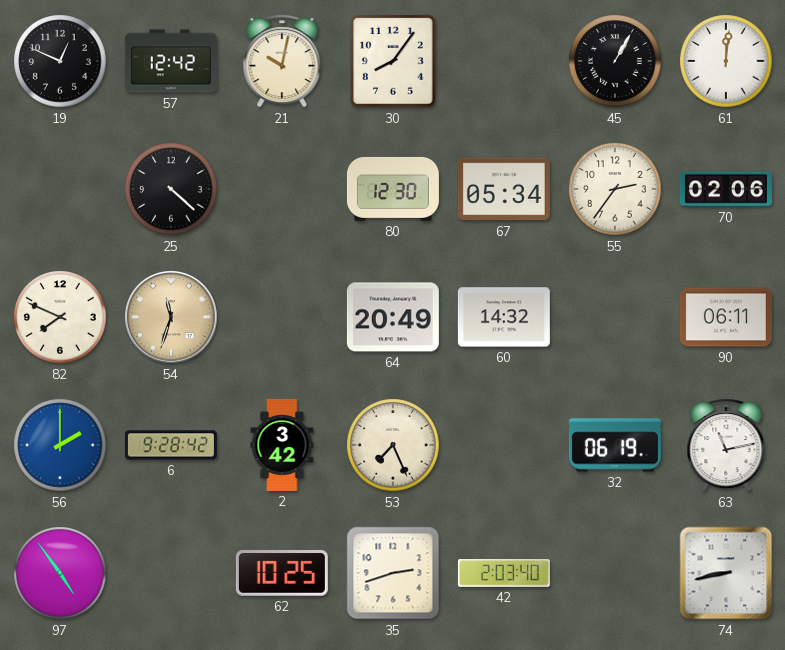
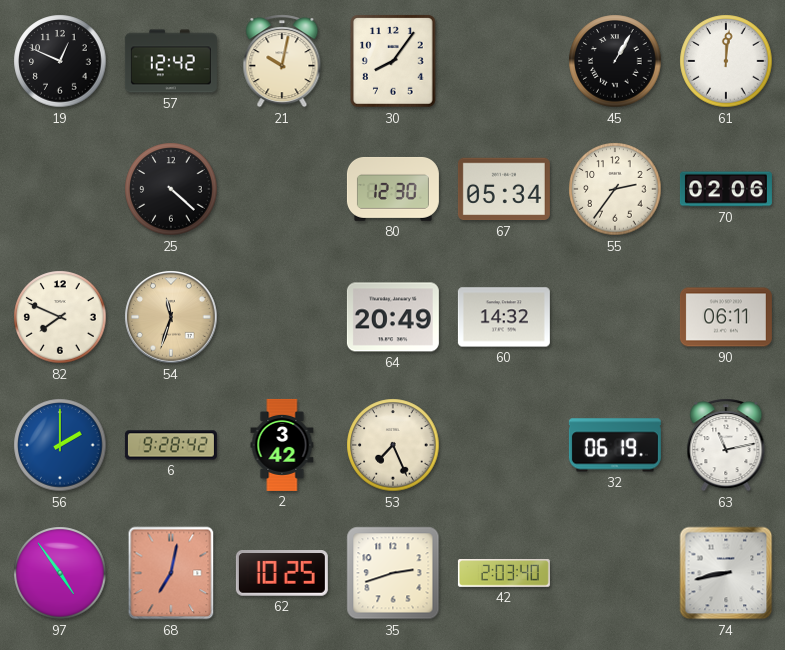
68: none -> 7:02
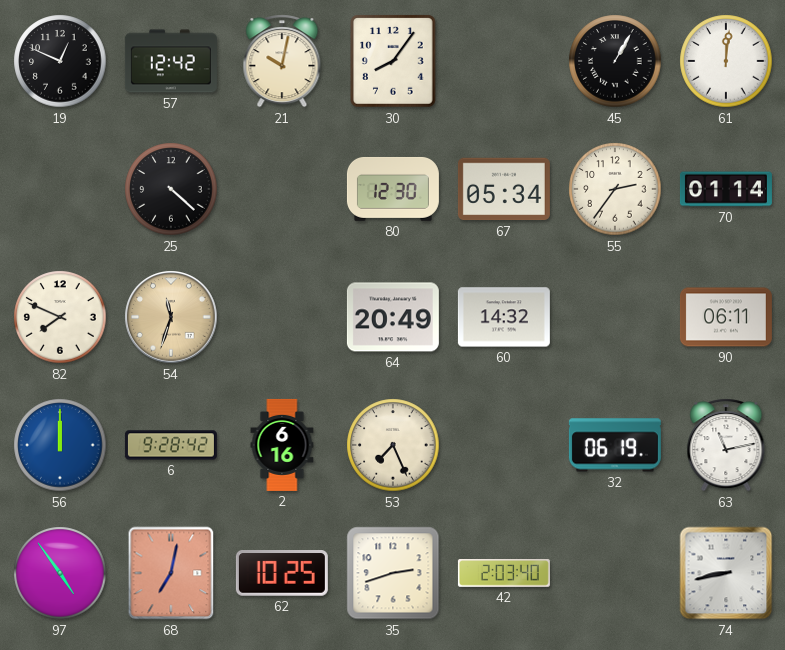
70: 02:06 -> 01:14
56: 2:00 -> 12:00
2: 3:42 -> 6:16
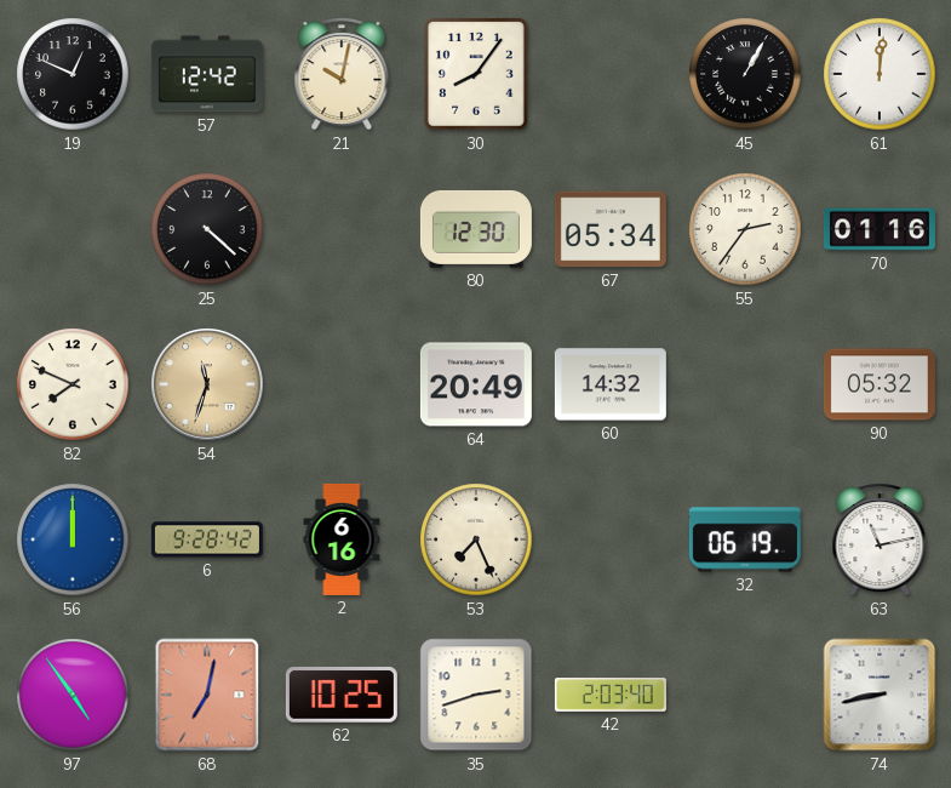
70: 01:14 -> 01:16
90: 06:11 -> 05:32
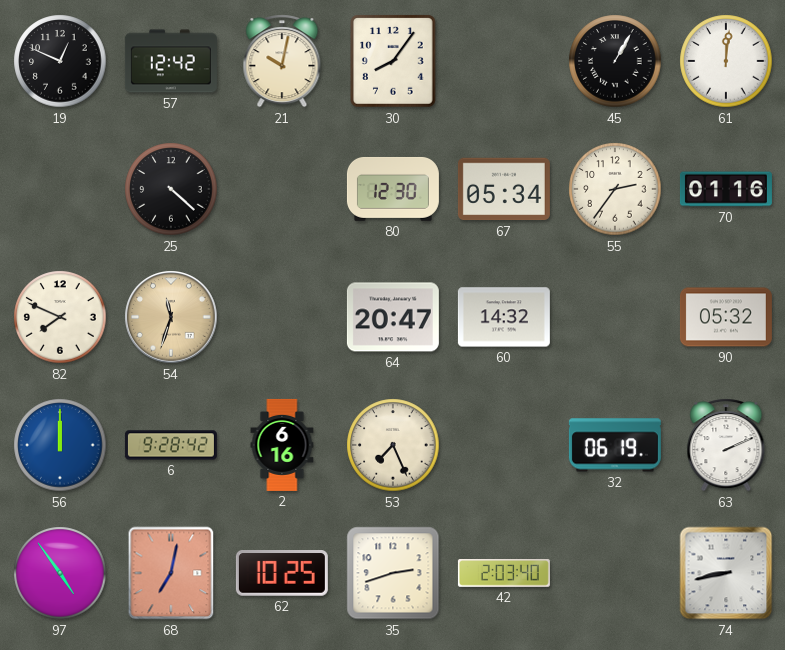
64: 20:49 -> 20:47
63: 11:13 -> 2:11
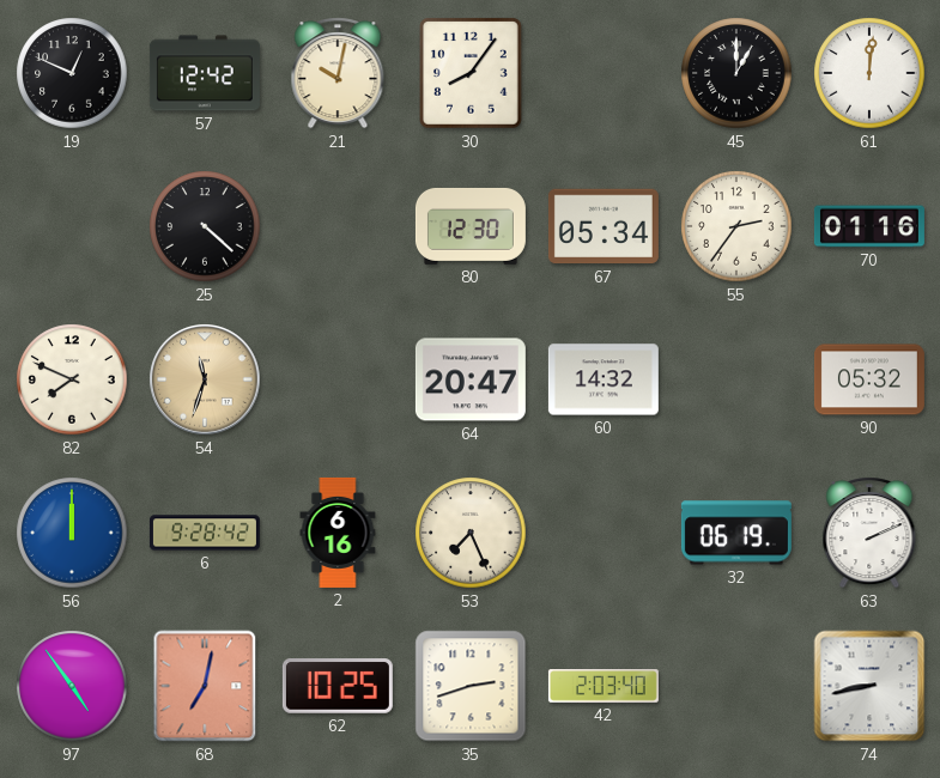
45: 1:05 -> 1:00
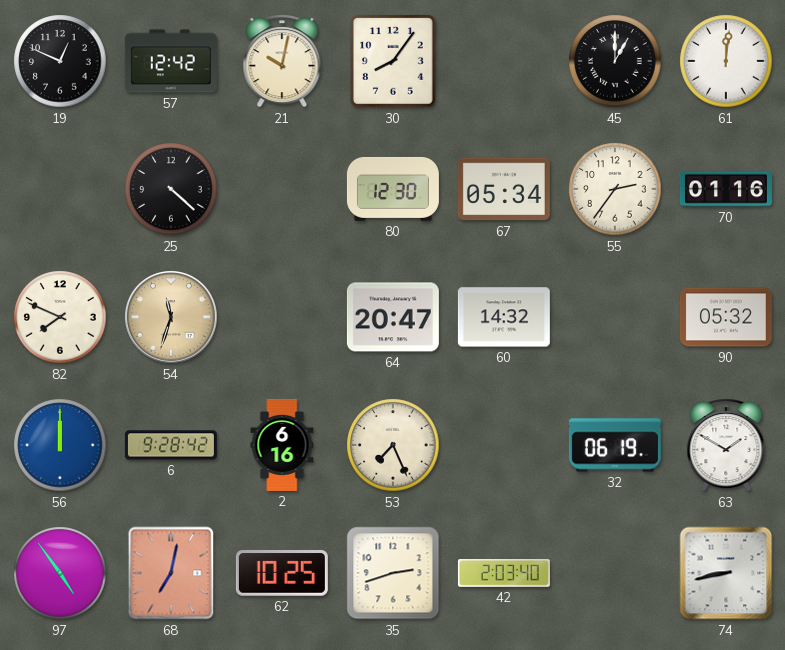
63: 2:11 -> 1:50
